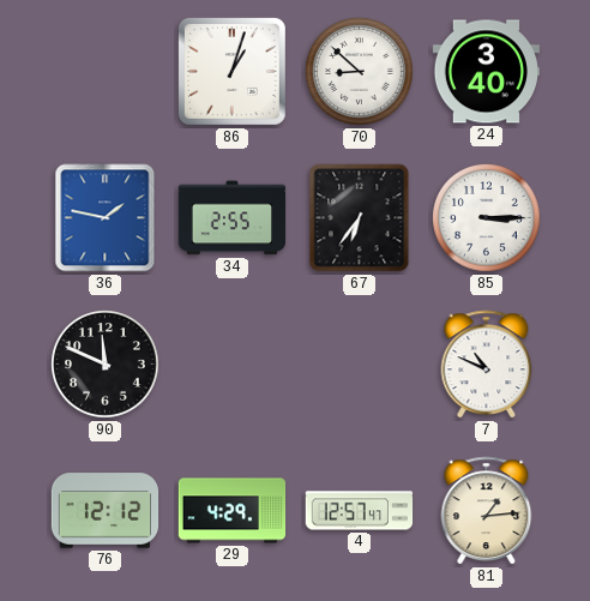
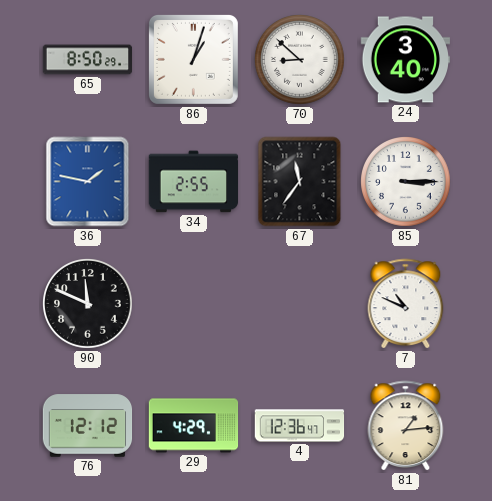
65: none -> 8:50
67: 6:36 -> 11:36
4: 12:57 -> 12:36
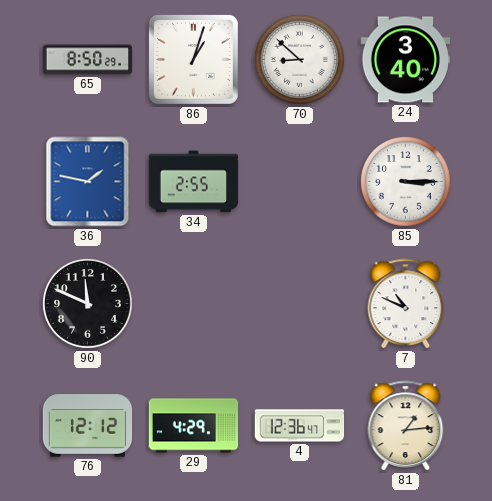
67: 11:36 -> none
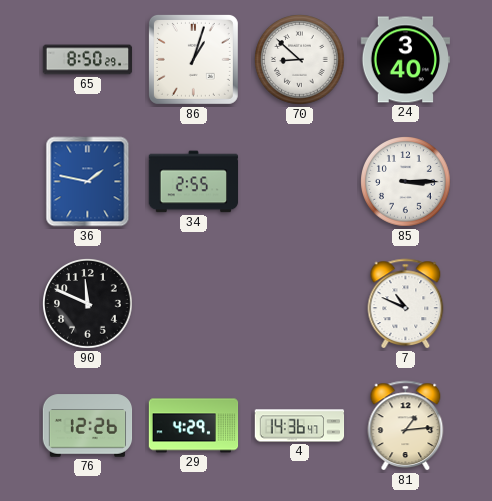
76: 12:12 -> 12:26
4: 12:36 -> 14:36
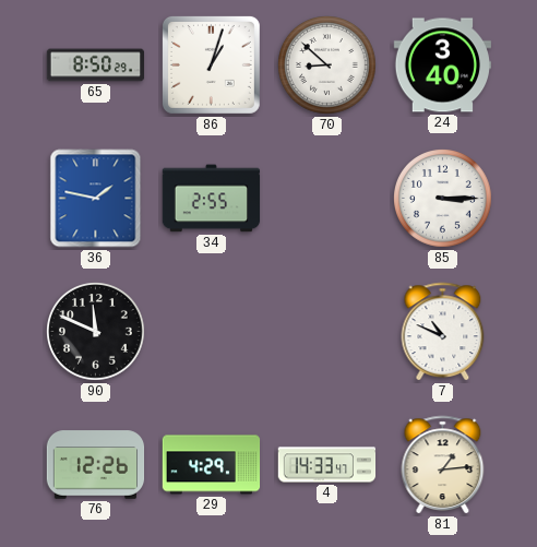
4: 14:36 -> 14:33
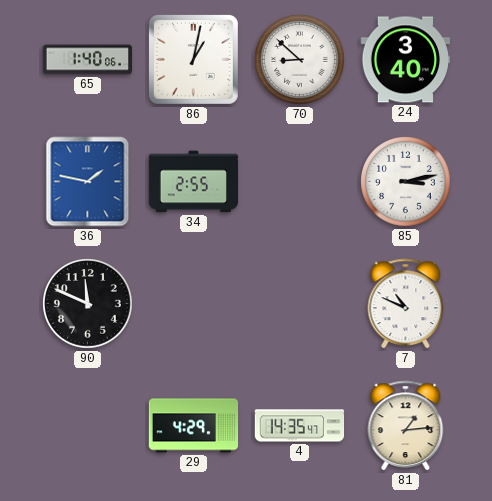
65: 8:50 -> 1:40
86: 1:03 -> 1:02
85: 3:15 -> 3:13
76: 12:26 -> none
4: 14:33 -> 14:35
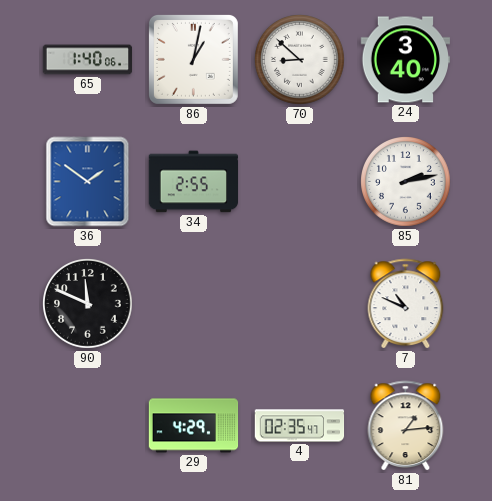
36: 1:47 -> 1:51
85: 3:13 -> 2:13
4: 14:35 -> 02:35
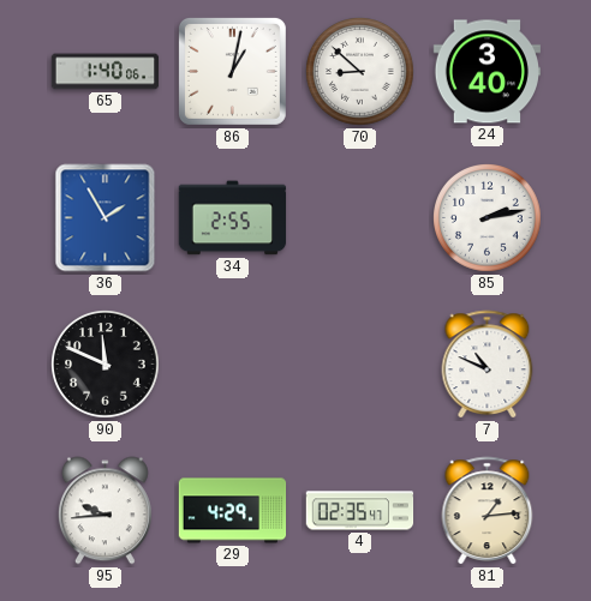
36: 1:51 -> 1:55
95: none -> 9:44
